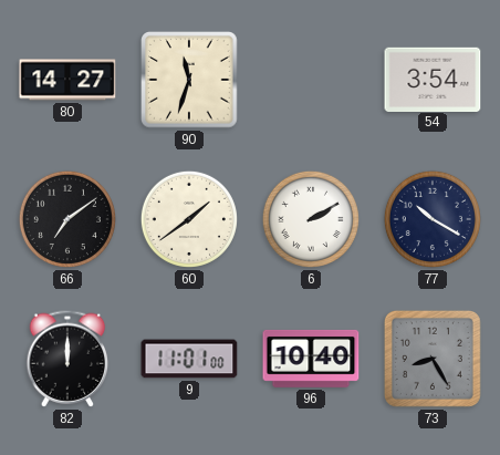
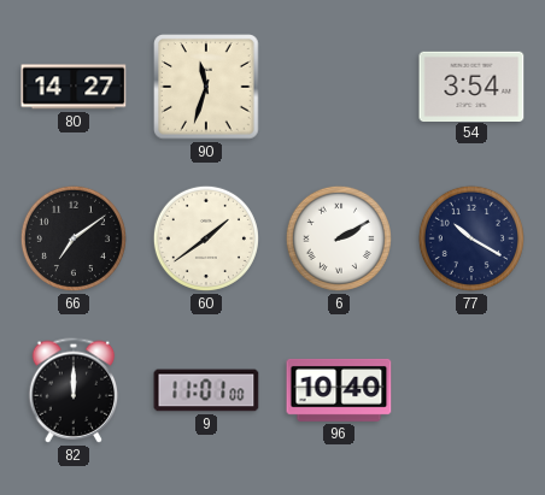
73: 8:25 -> none
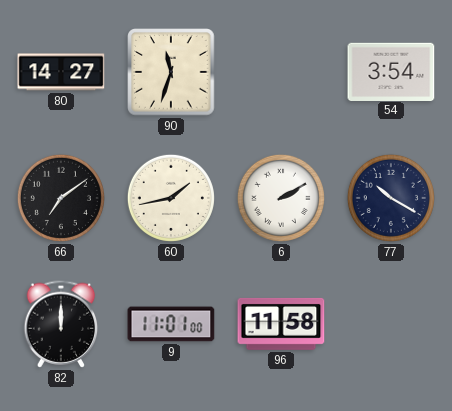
60: 1:39 -> 1:43
96: 10:40 -> 11:58
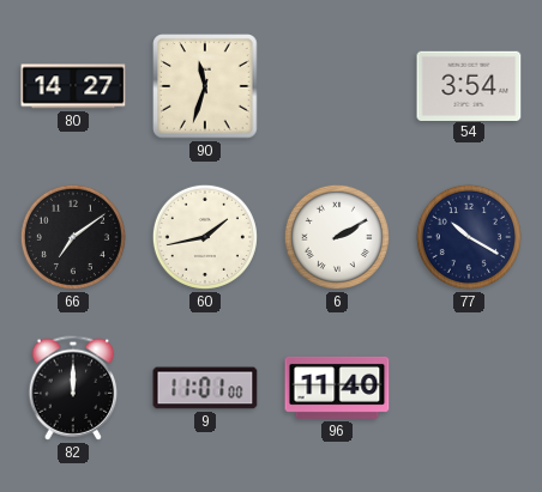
96: 11:58 -> 11:40
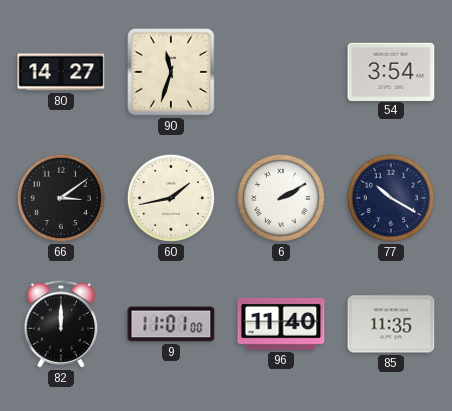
66: 7:09 -> 3:09
85: none -> 11:35
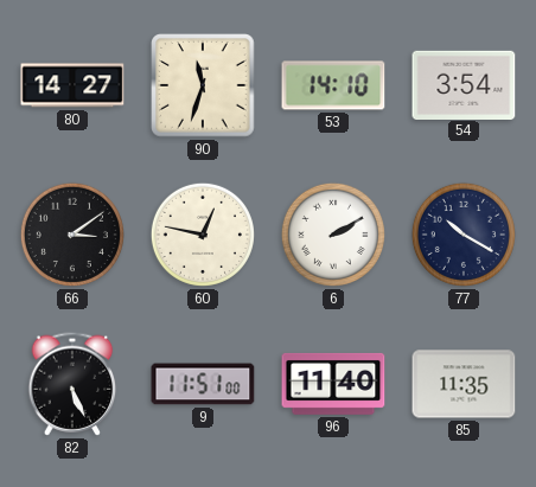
53: none -> 14:10
60: 1:43 -> 12:47
82: 12:00 -> 5:26
9: 11:01 -> 11:51
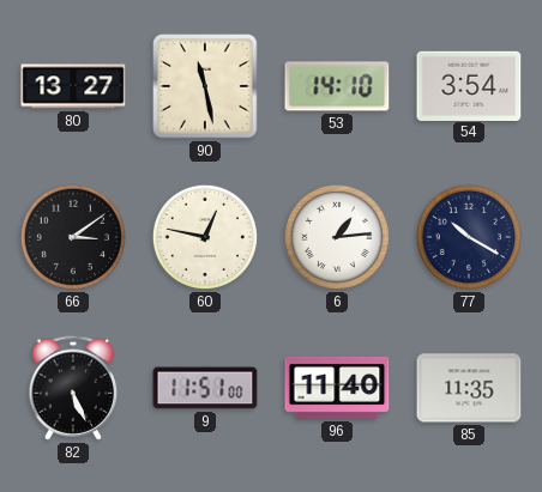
80: 14:27 -> 13:27
90: 11:33 -> 11:28
6: 2:10 -> 1:14
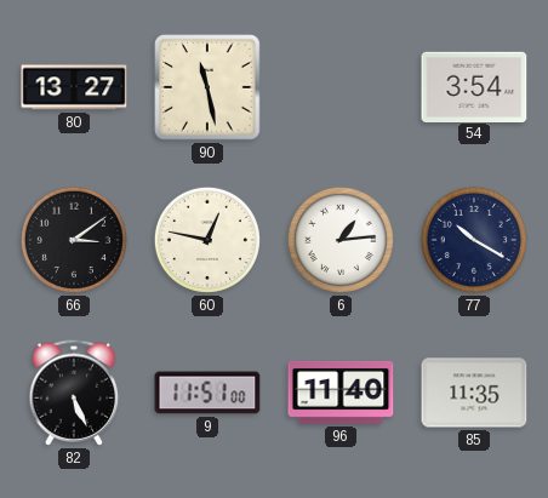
53: 14:10 -> none
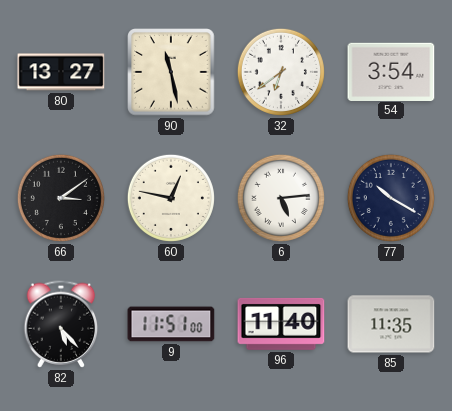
32: none -> 6:39
6: 1:14 -> 5:14
82: 5:26 -> 5:23
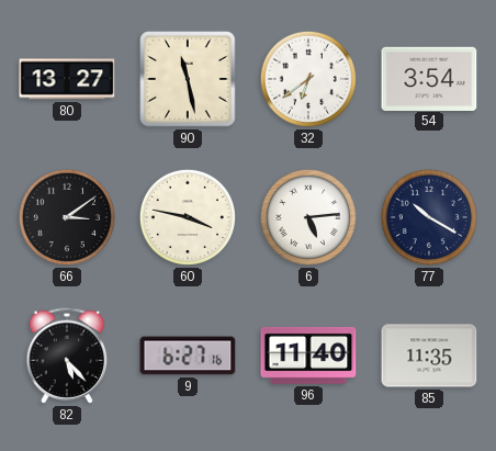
60: 12:47 -> 3:47
9: 11:51 -> 6:27
